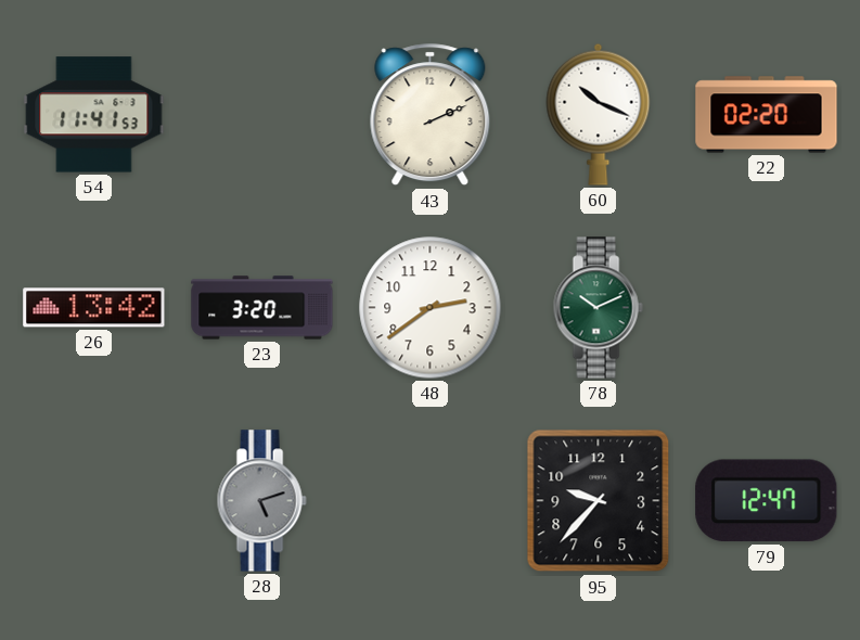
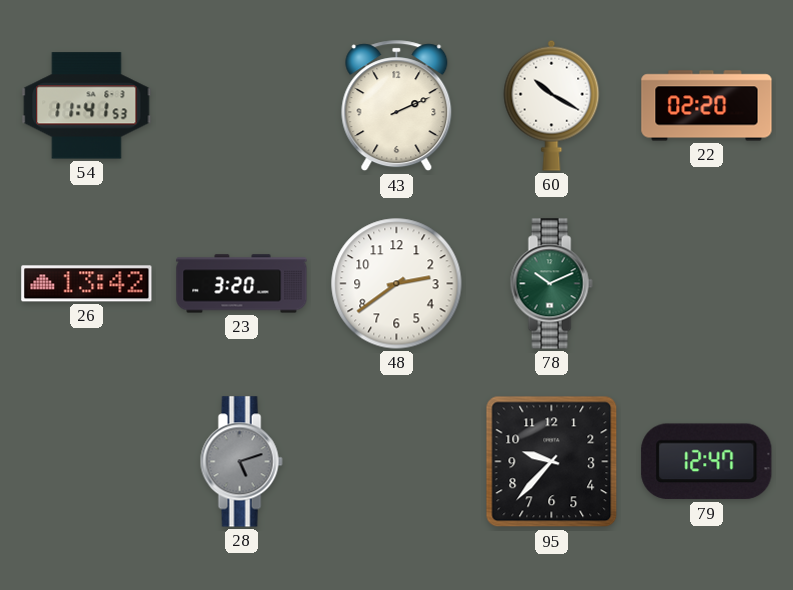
60: 10:19 -> 10:20
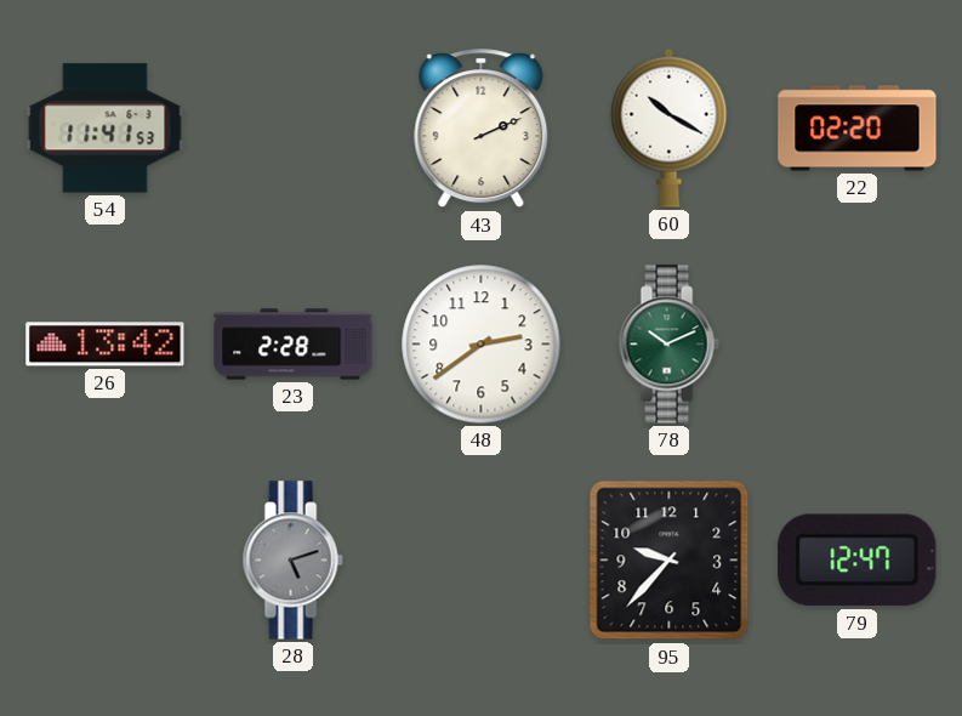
23: 3:20 -> 2:28
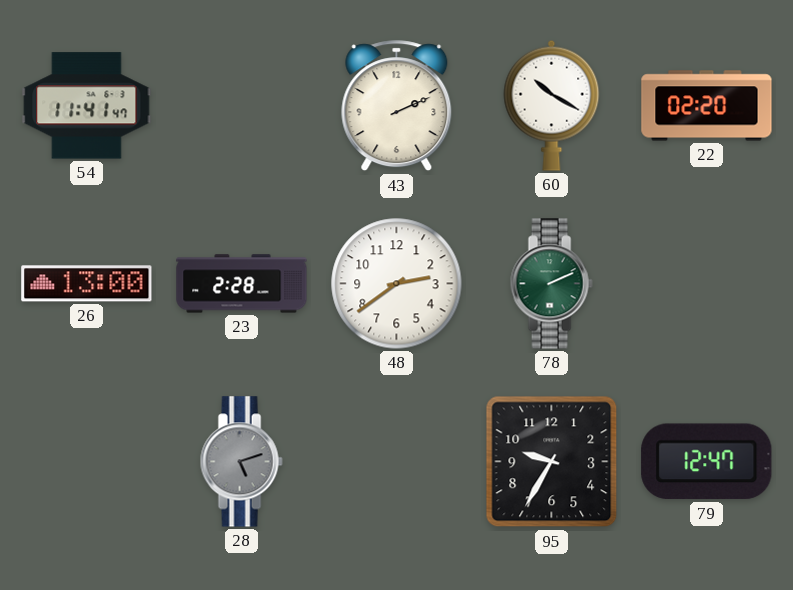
54: 11:41:53 -> 11:41:47
26: 13:42 -> 13:00
78: 10:11 -> 2:11
95: 9:37 -> 9:35
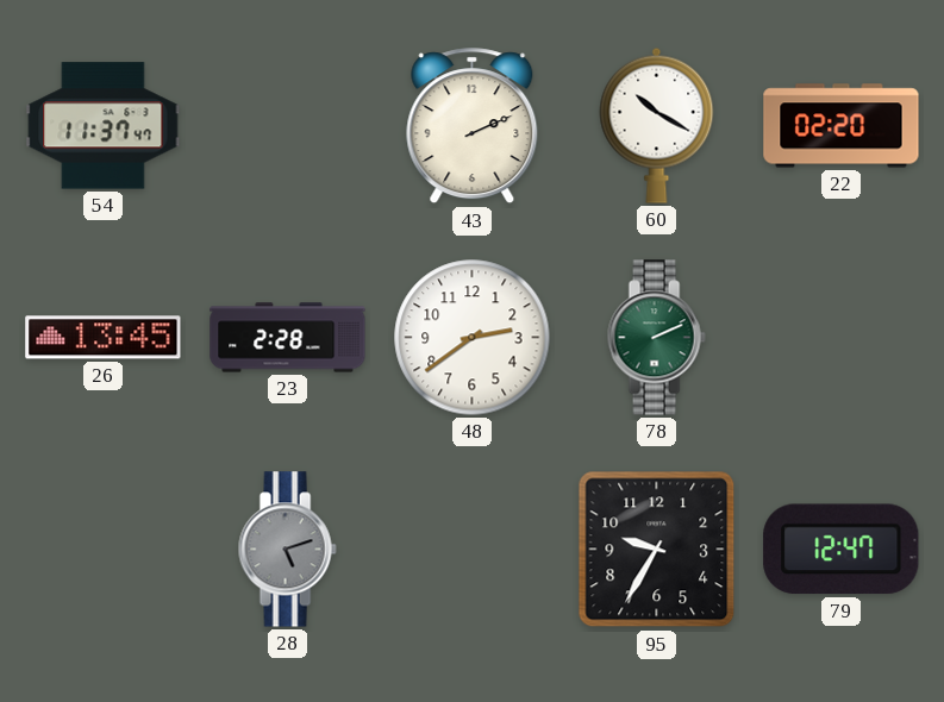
54: 11:41 -> 11:37
26: 13:00 -> 13:45
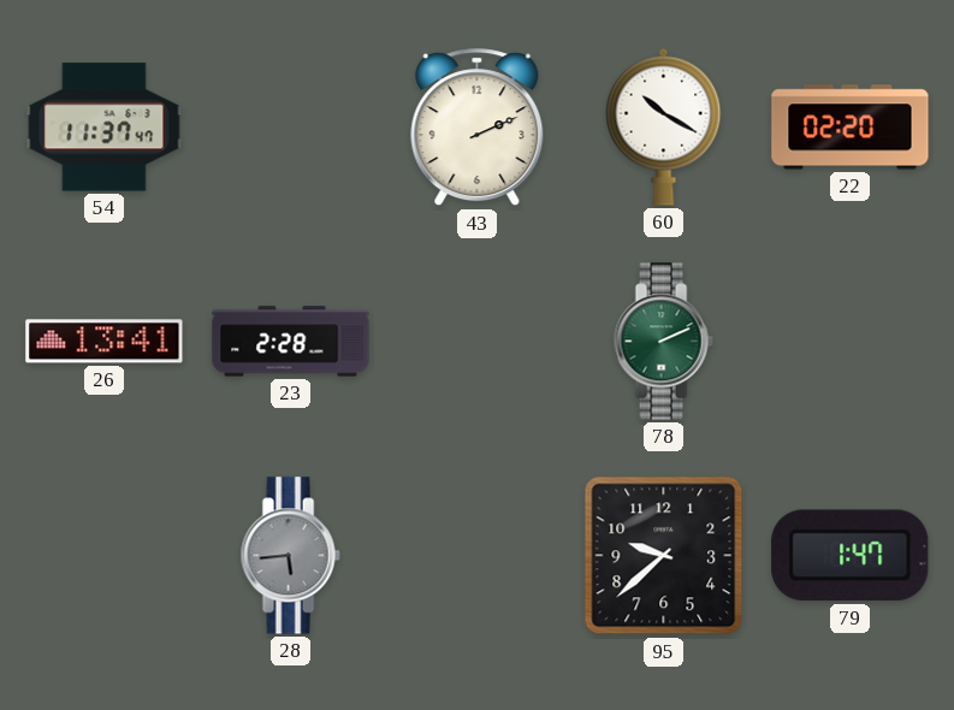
26: 13:45 -> 13:41
48: 2:39 -> none
28: 5:12 -> 5:44
95: 9:35 -> 9:38
79: 12:47 -> 1:47
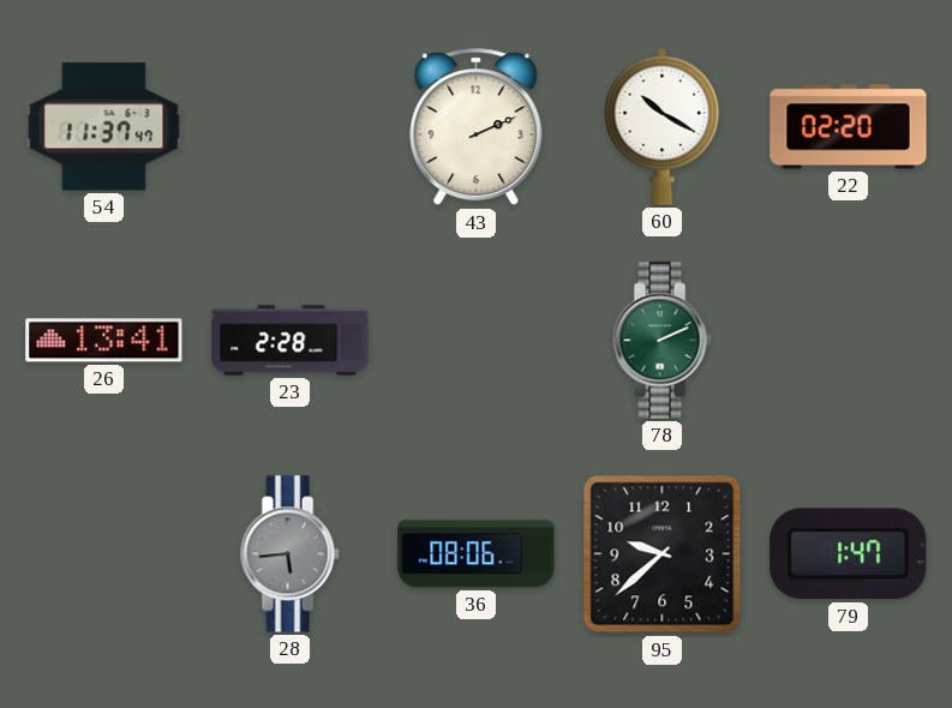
36: none -> 08:06
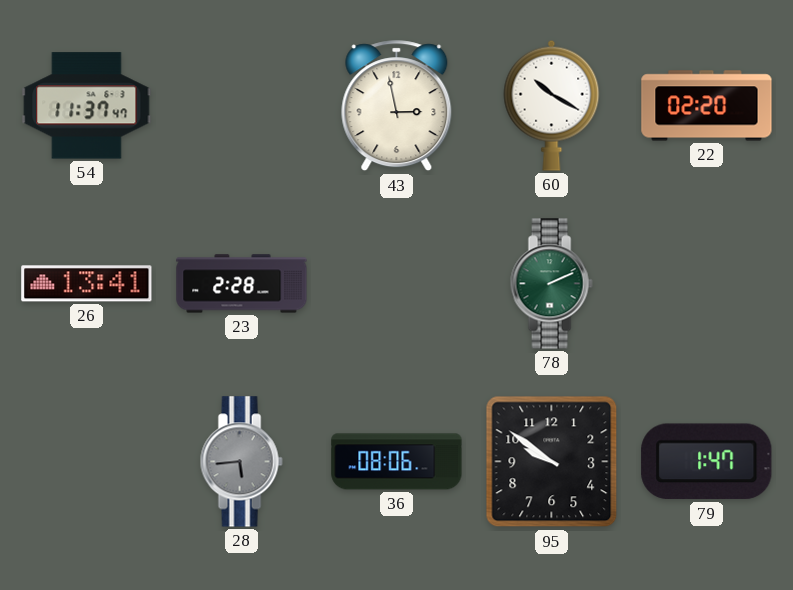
43: 2:11 -> 2:58
95: 9:38 -> 9:51
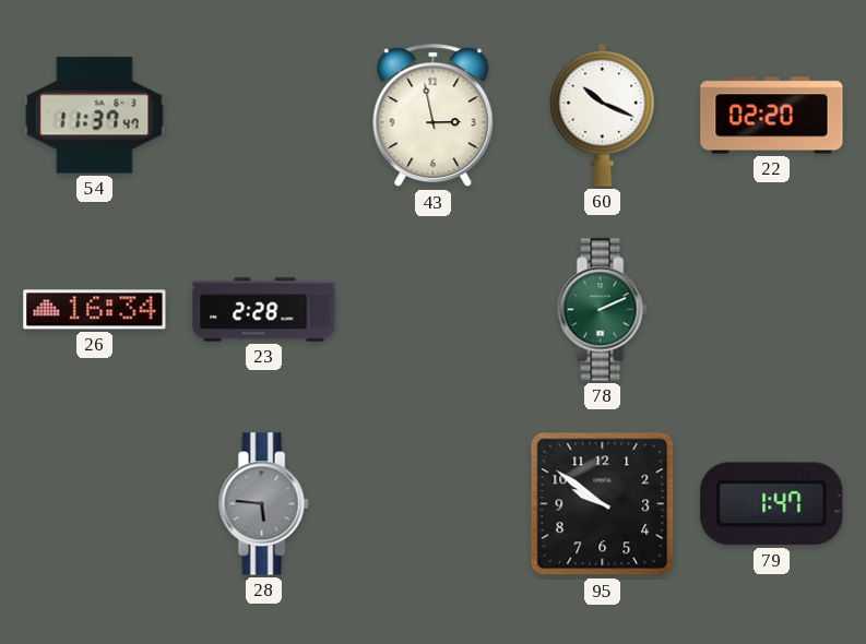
60: 10:20 -> 10:19
26: 13:41 -> 16:34
28: 5:44 -> 5:46
36: 08:06 -> none
